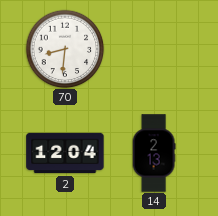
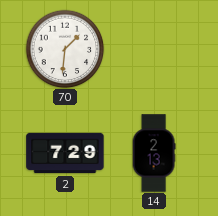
70: 8:31 -> 1:31
2: 12:04 -> 7:29
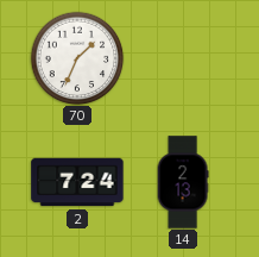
70: 1:31 -> 1:34
2: 7:29 -> 7:24
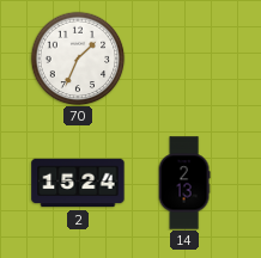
2: 7:24 -> 15:24
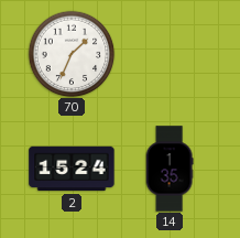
14: 2:13 -> 1:35
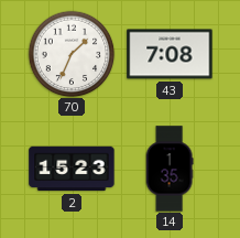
43: none -> 7:08
2: 15:24 -> 15:23
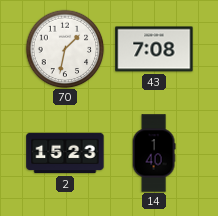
70: 1:34 -> 1:32
14: 1:35 -> 1:40
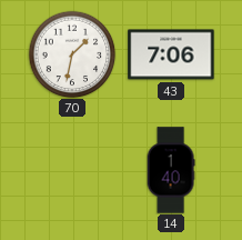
43: 7:08 -> 7:06
2: 15:23 -> none
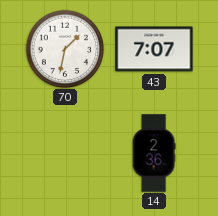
43: 7:06 -> 7:07
14: 1:40 -> 2:36
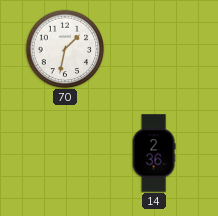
43: 7:07 -> none
